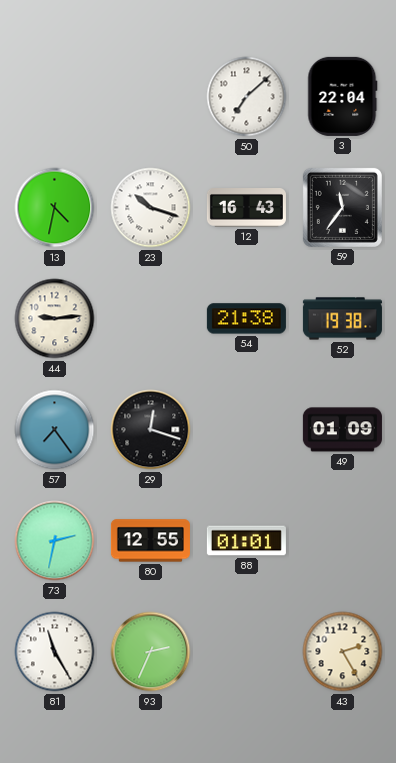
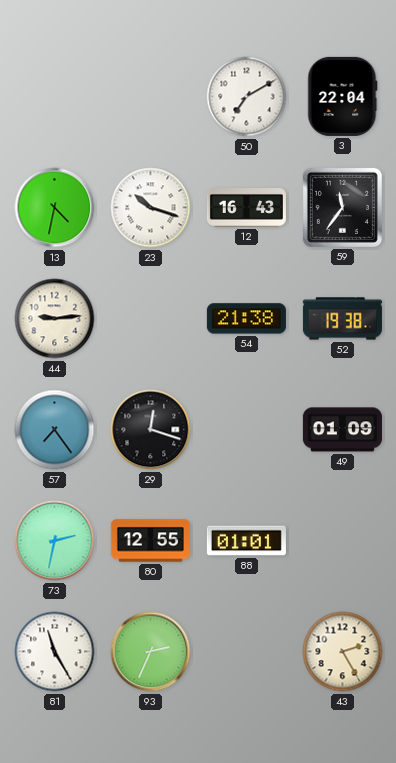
50: 7:08 -> 7:10
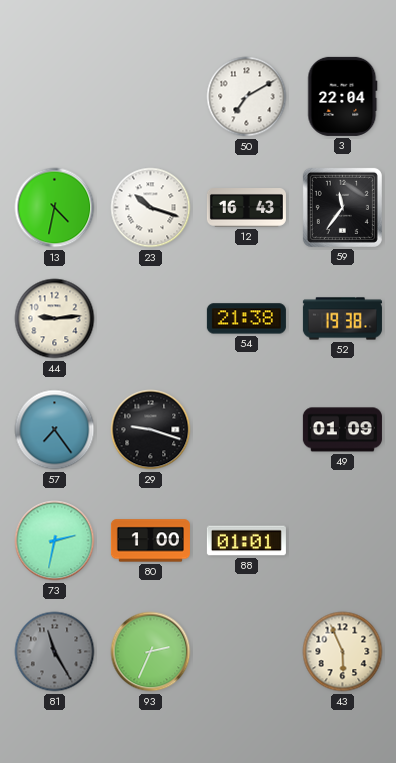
29: 12:18 -> 9:18
80: 12:55 -> 1:00
81 dial: white -> grey
43: 2:25 -> 5:56
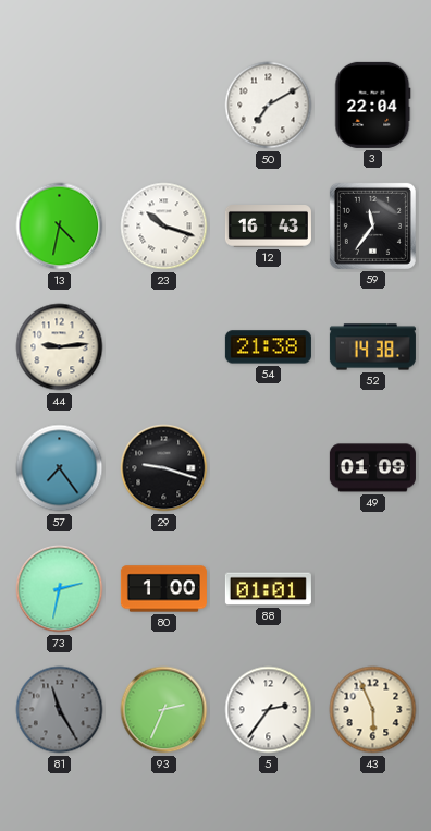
52: 19:38 -> 14:38
5: none -> 2:36
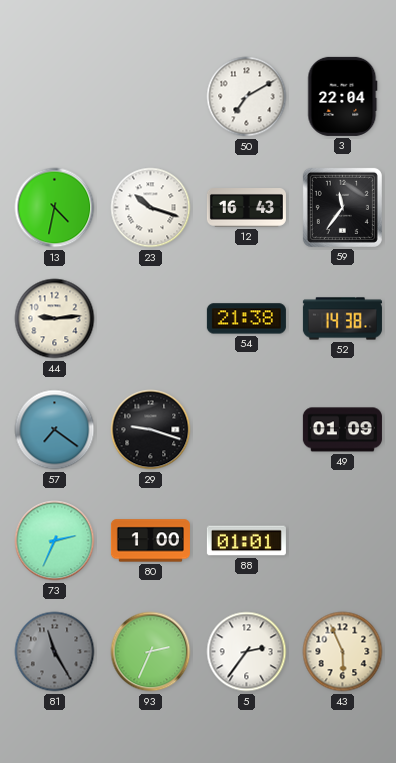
57: 7:24 -> 7:21
73: 2:32 -> 2:34
